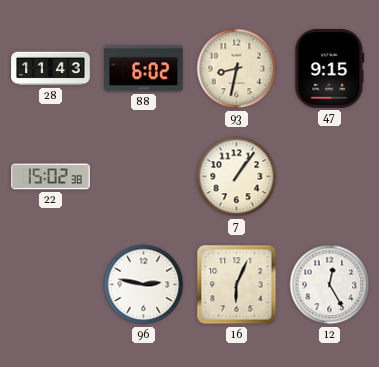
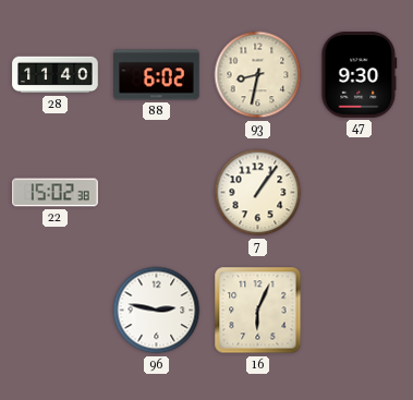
28: 11:43 -> 11:40
47: 9:15 -> 9:30
12: 12:25 -> none
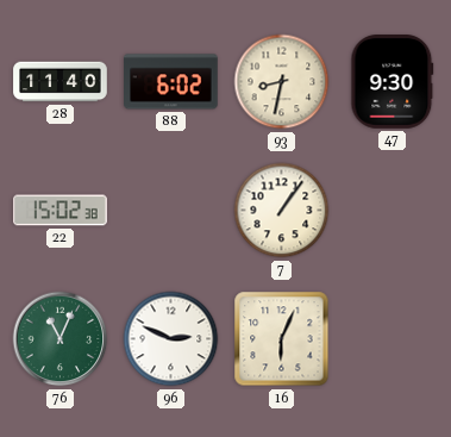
76: none -> 11:04
96: 2:47 -> 2:49
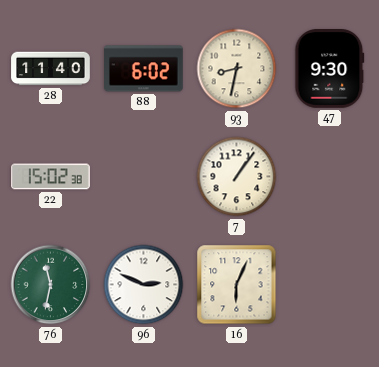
76: 11:04 -> 11:32
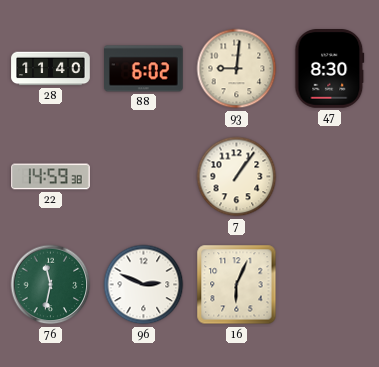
93: 8:32 -> 9:01
47: 9:30 -> 8:30
22: 15:02 -> 14:59
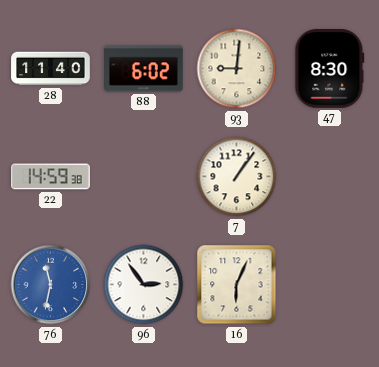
76 dial: green -> blue
96: 2:49 -> 2:54
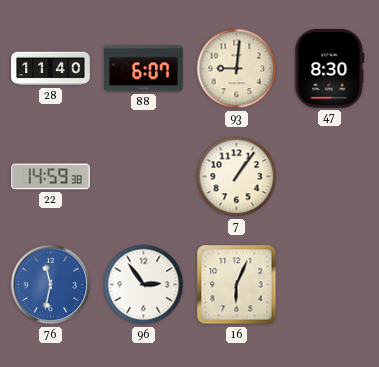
88: 6:02 -> 6:07
